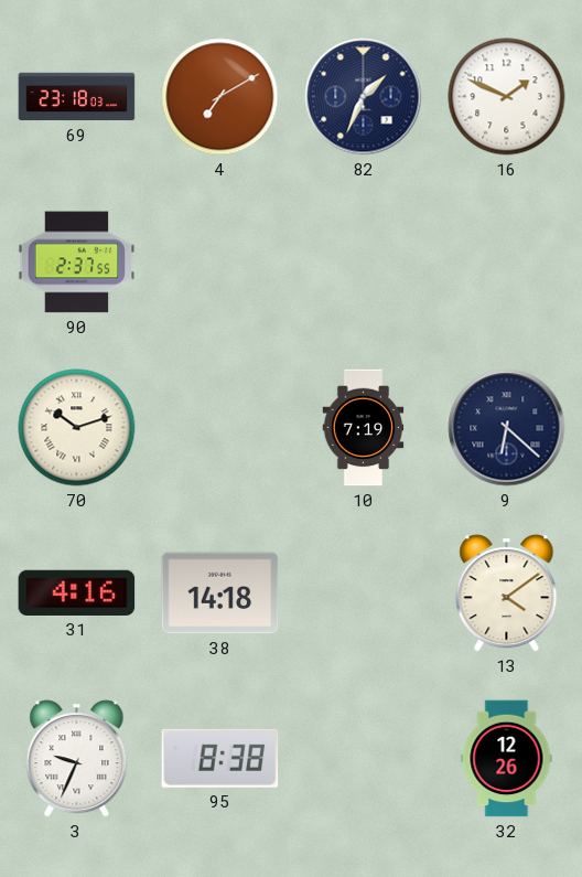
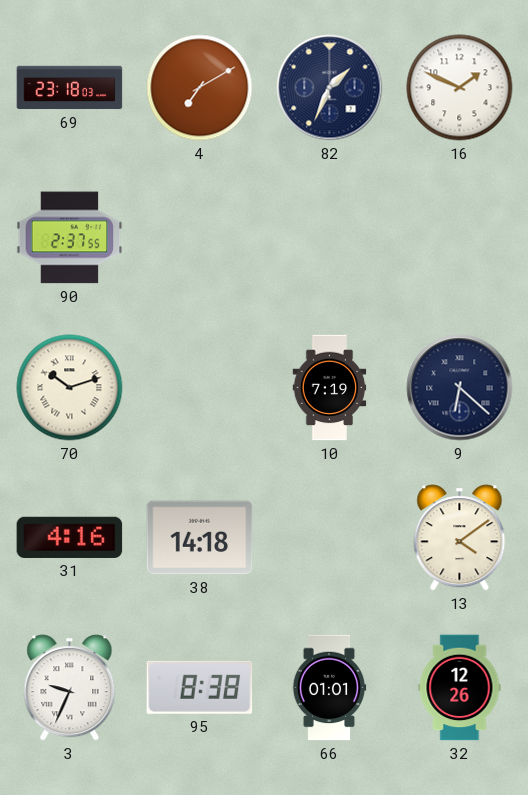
66: none -> 01:01
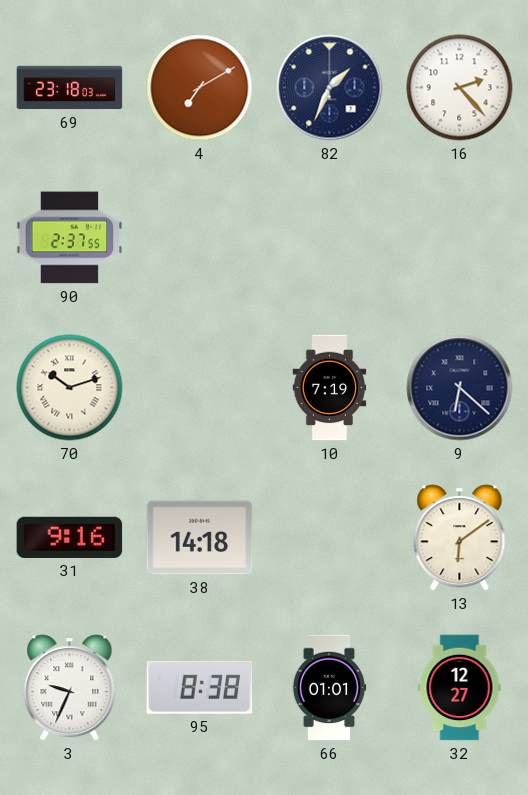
16: 1:49 -> 2:23
31: 4:16 -> 9:16
13: 4:09 -> 6:09
32: 12:26 -> 12:27
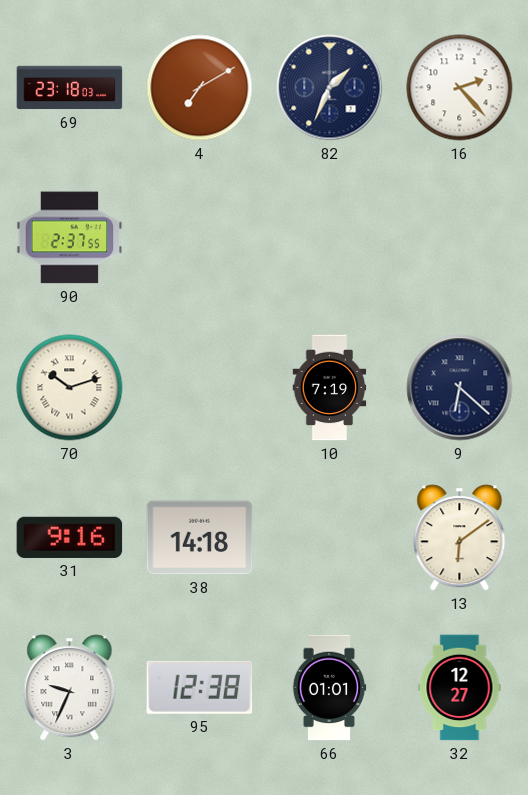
95: 8:38 -> 12:38
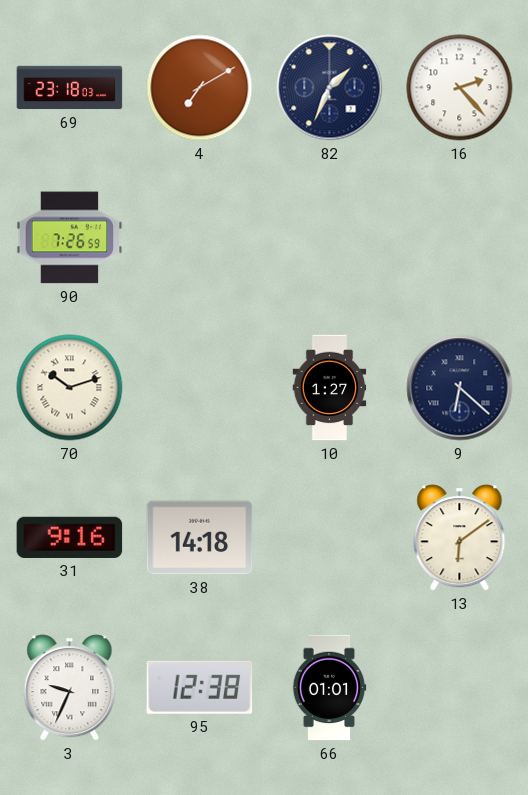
90: 2:37 -> 7:26
10: 7:19 -> 1:27
32: 12:27 -> none
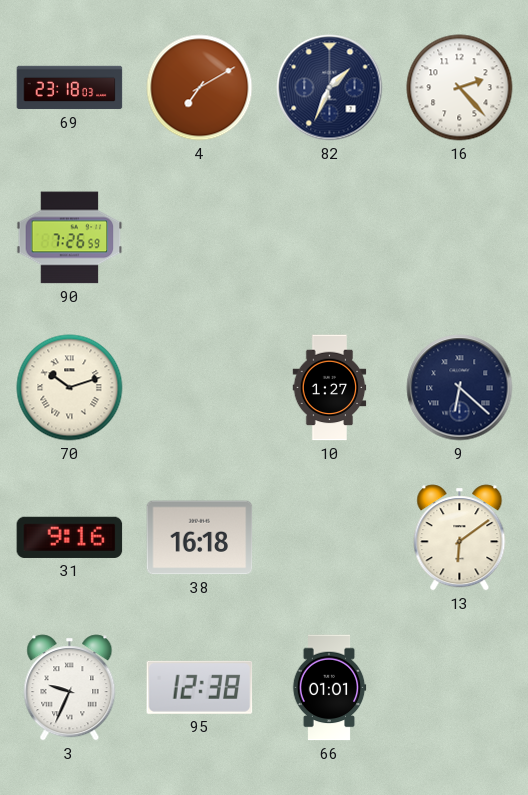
38: 14:18 -> 16:18
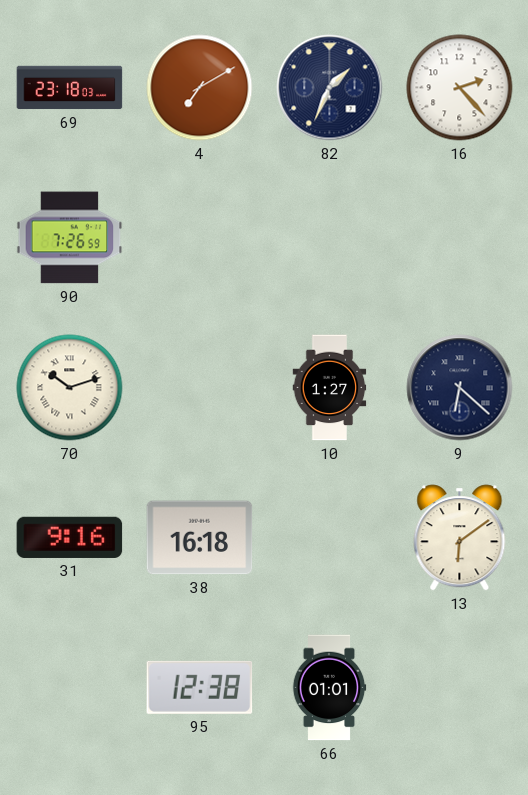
3: 9:34 -> none
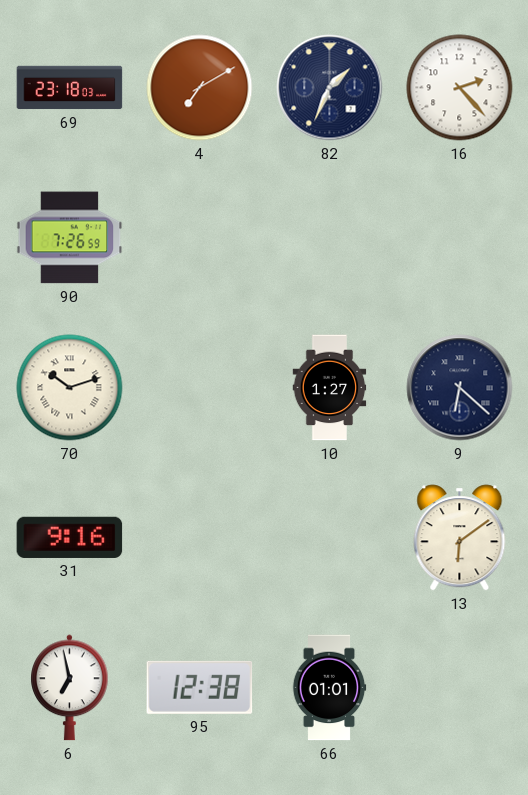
38: 16:18 -> none
6: none -> 6:58
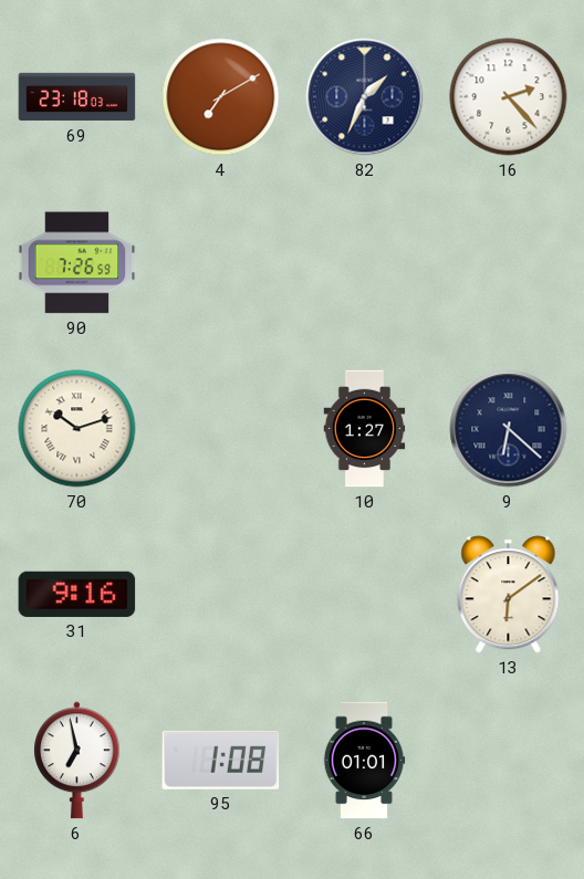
95: 12:38 -> 1:08
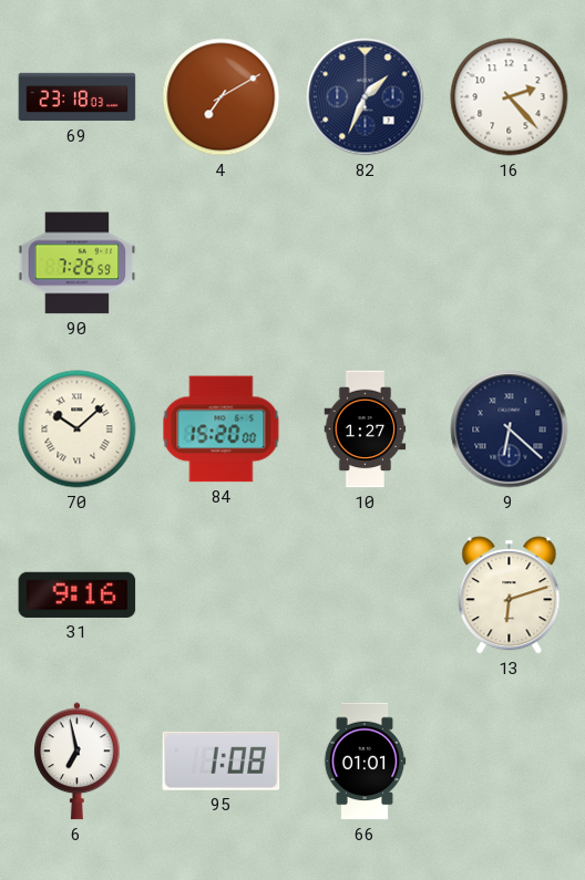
70: 10:12 -> 10:08
84: none -> 15:20
13: 6:09 -> 6:12
